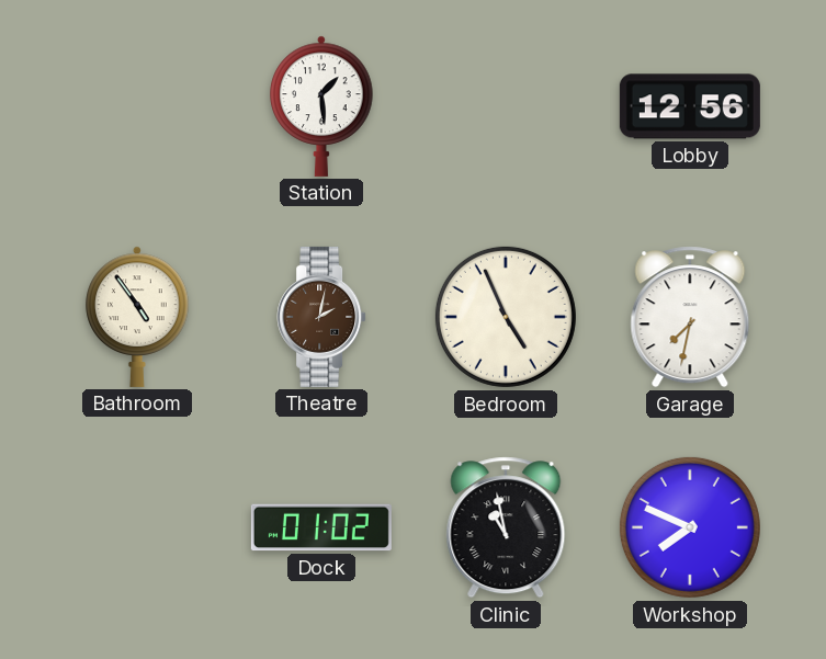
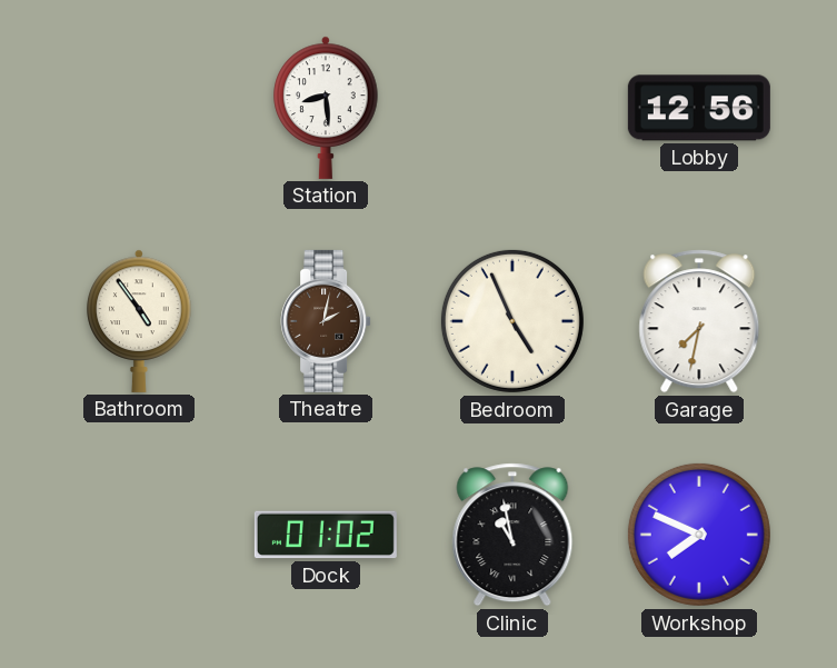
Station: 1:29 -> 8:29
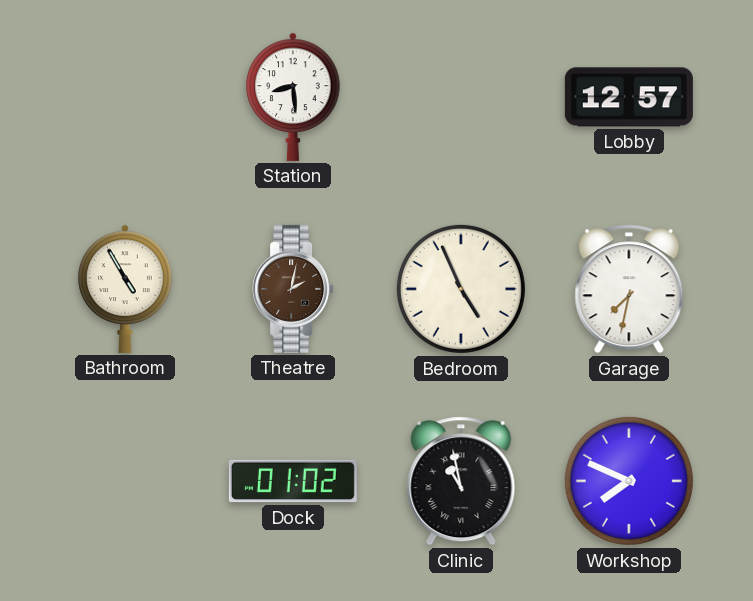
Lobby: 12:56 -> 12:57
Bathroom: 4:54 -> 4:55
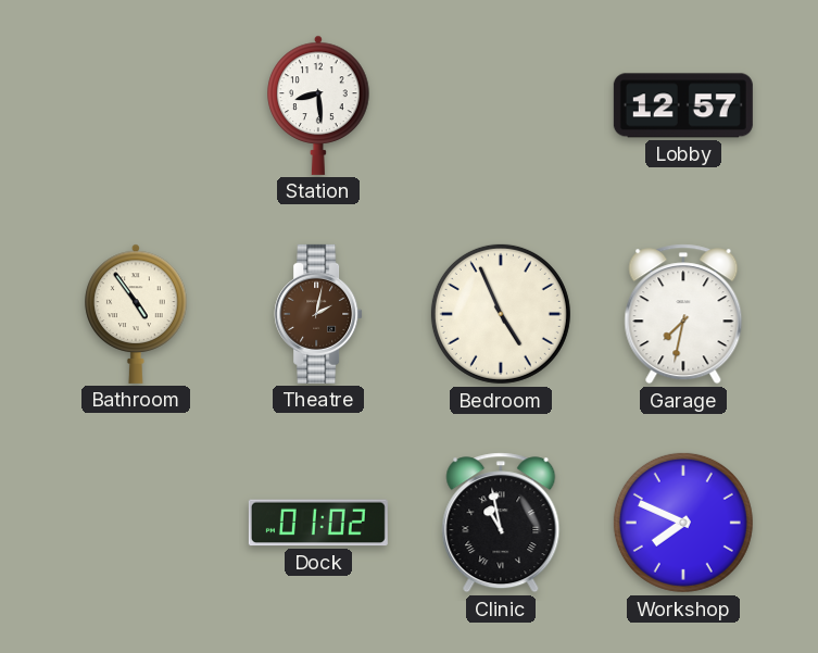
Bathroom: 4:55 -> 4:54
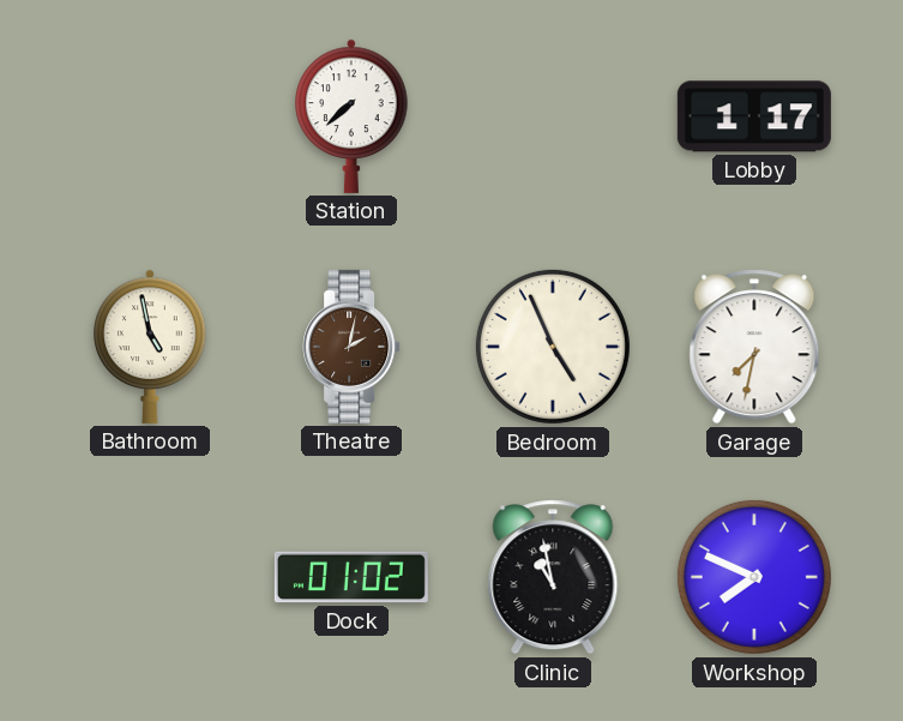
Station: 8:29 -> 7:38
Lobby: 12:57 -> 1:17
Bathroom: 4:54 -> 4:58
